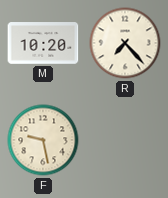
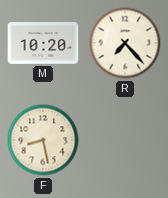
F: 9:28 -> 8:28
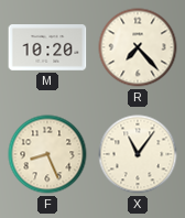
F: 8:28 -> 8:26
X: none -> 11:06
